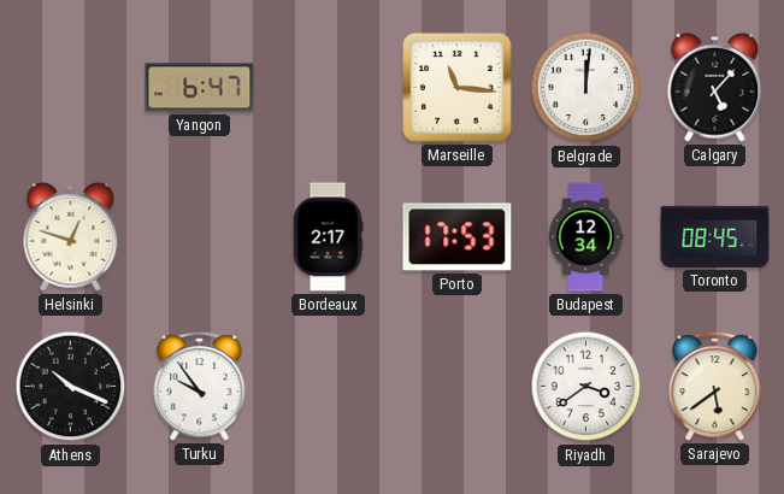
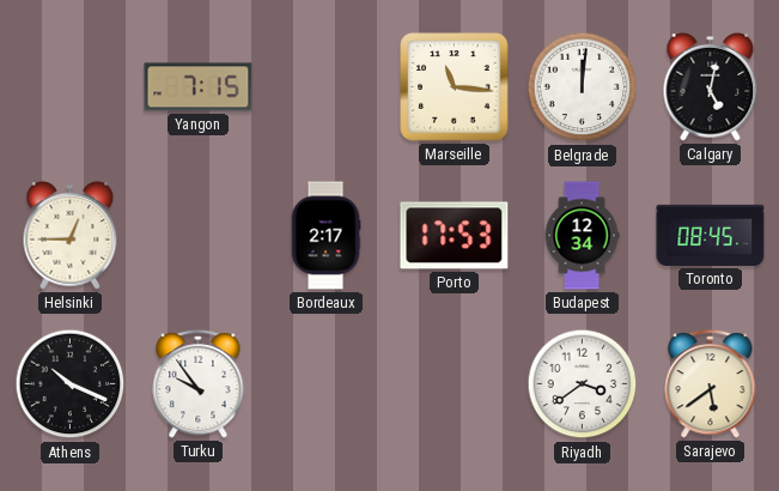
Yangon: 6:47 -> 7:15
Calgary: 5:07 -> 5:02
Helsinki: 12:48 -> 12:45
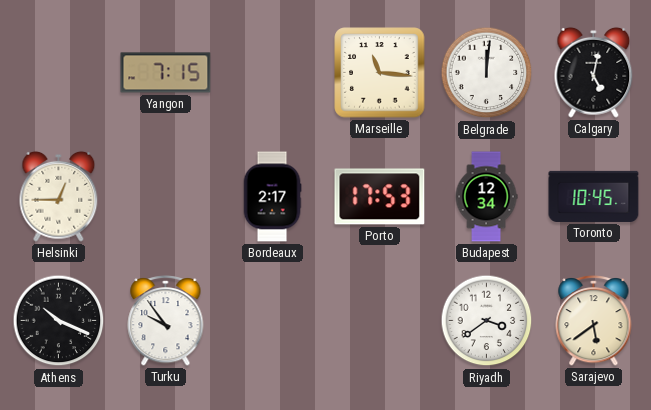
Toronto: 08:45 -> 10:45
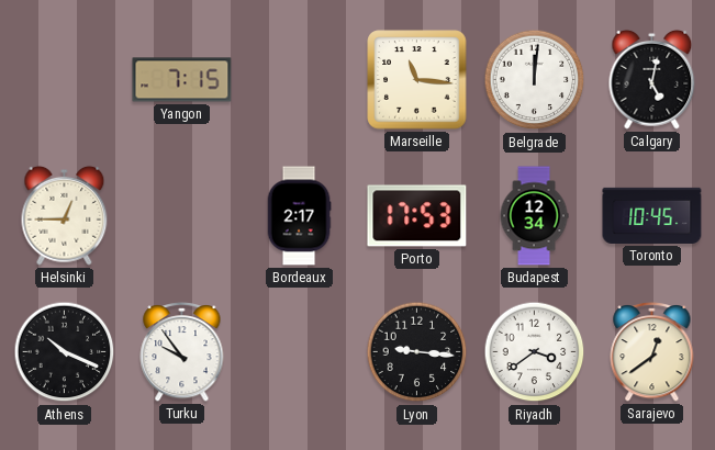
Lyon: none -> 9:16
Sarajevo: 5:39 -> 12:39
